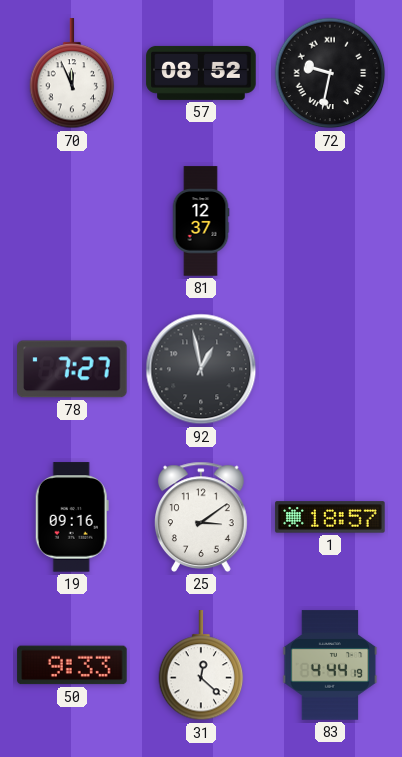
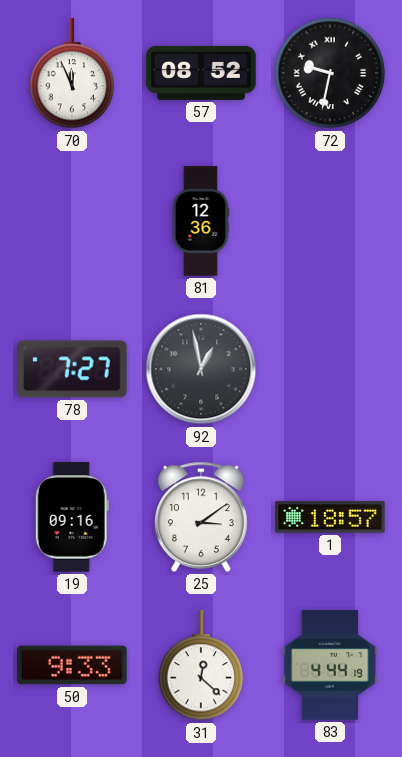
81: 12:37 -> 12:36
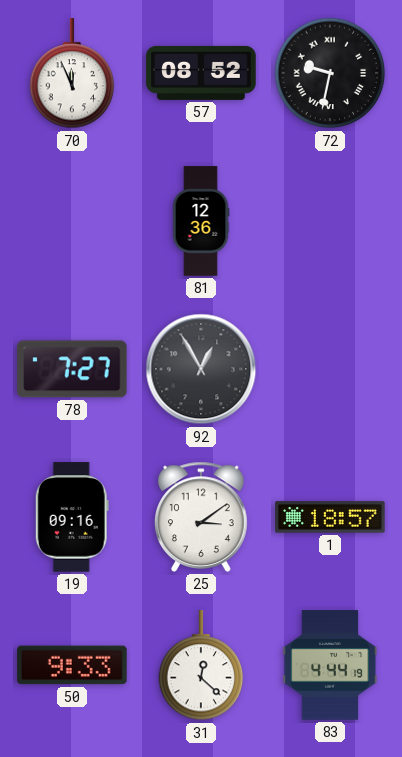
92: 12:58 -> 12:55
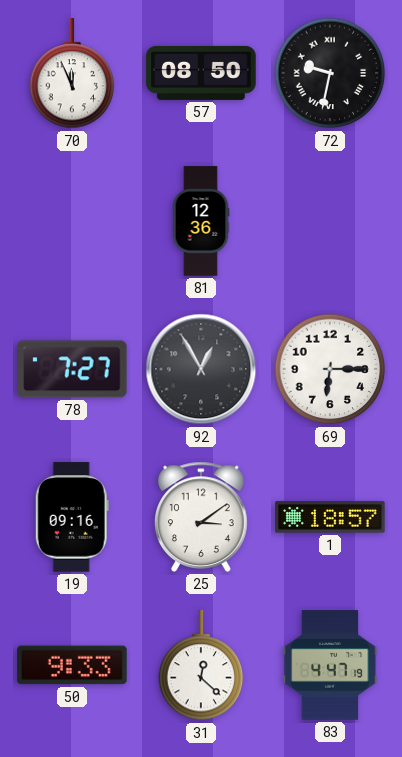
57: 08:52 -> 08:50
69: none -> 6:15
83: 4:44 -> 4:47
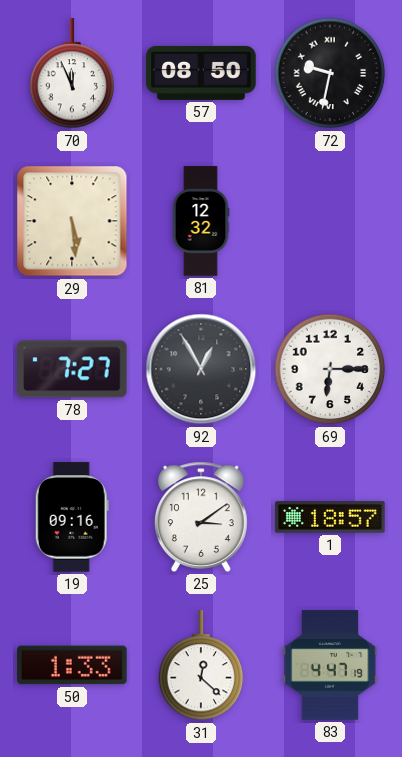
29: none -> 5:29
81: 12:36 -> 12:32
50: 9:33 -> 1:33
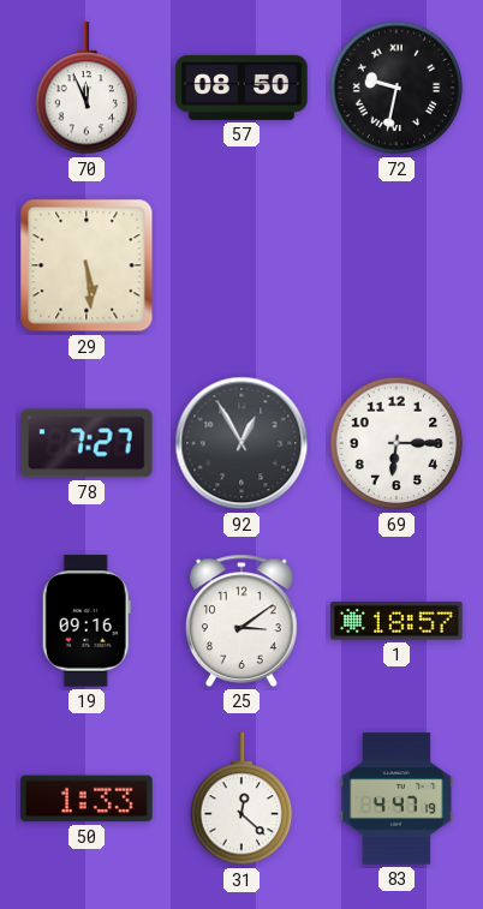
81: 12:32 -> none
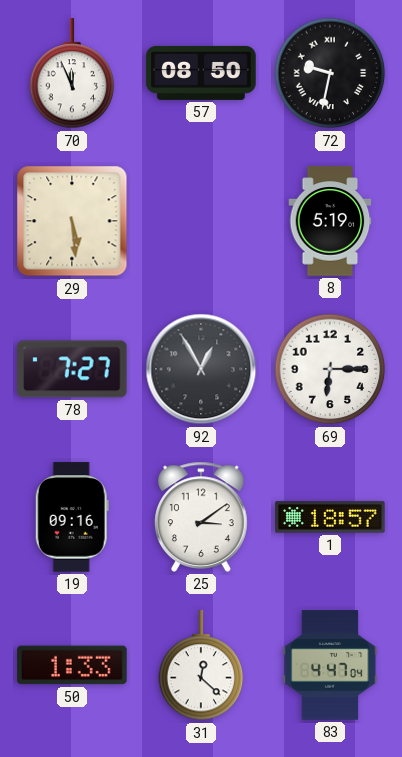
8: none -> 5:19
83: 4:47:19 -> 4:47:04
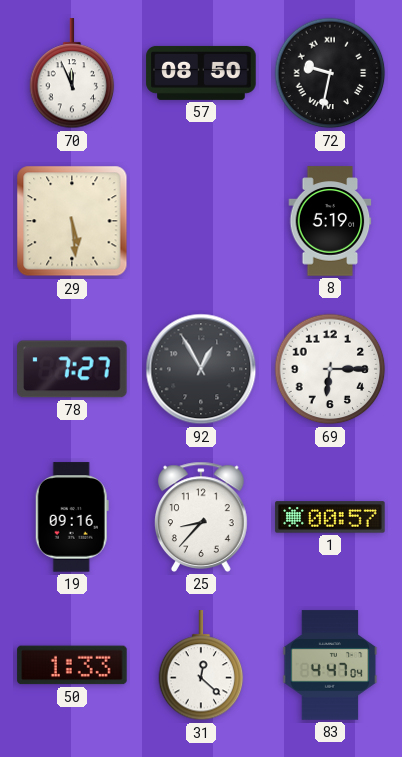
25: 3:09 -> 8:37
1: 18:57 -> 00:57
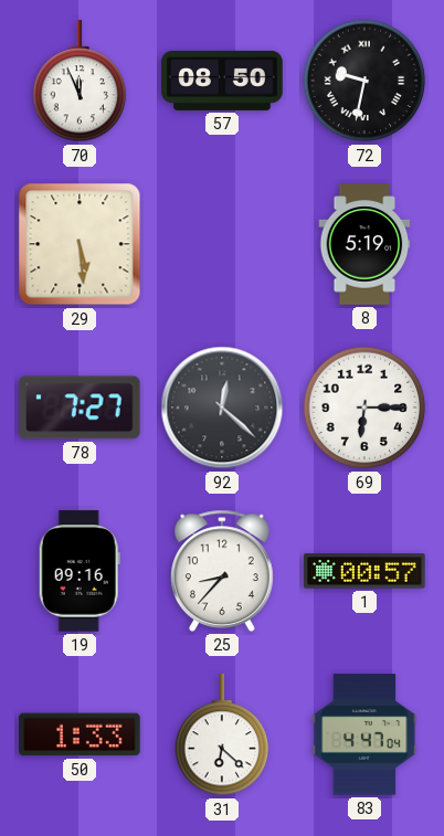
92: 12:55 -> 12:22
31: 12:22 -> 6:22
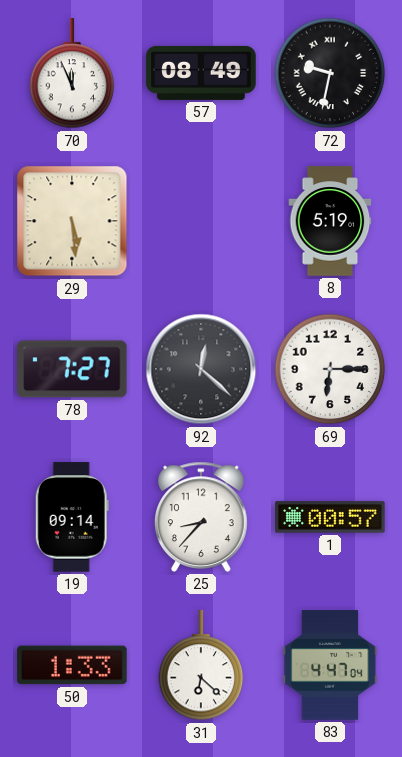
57: 08:50 -> 08:49
19: 09:16 -> 09:14
